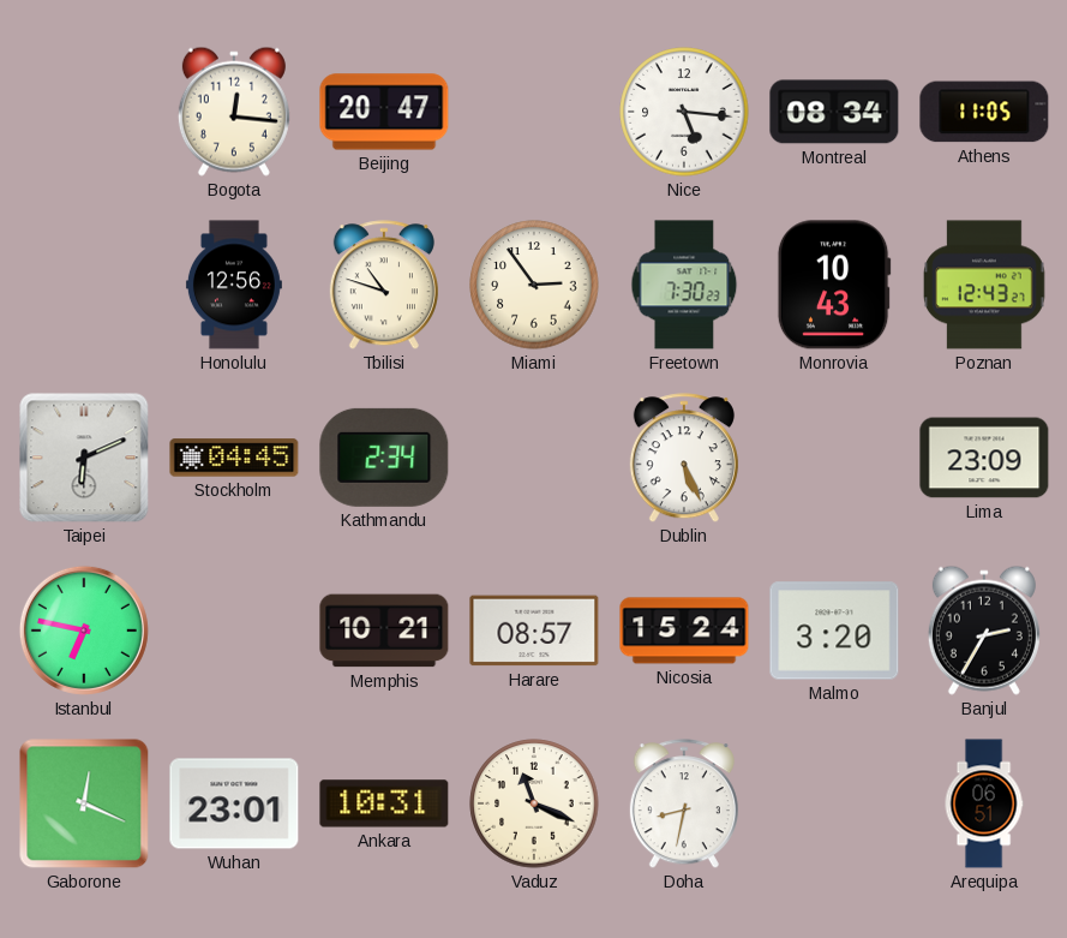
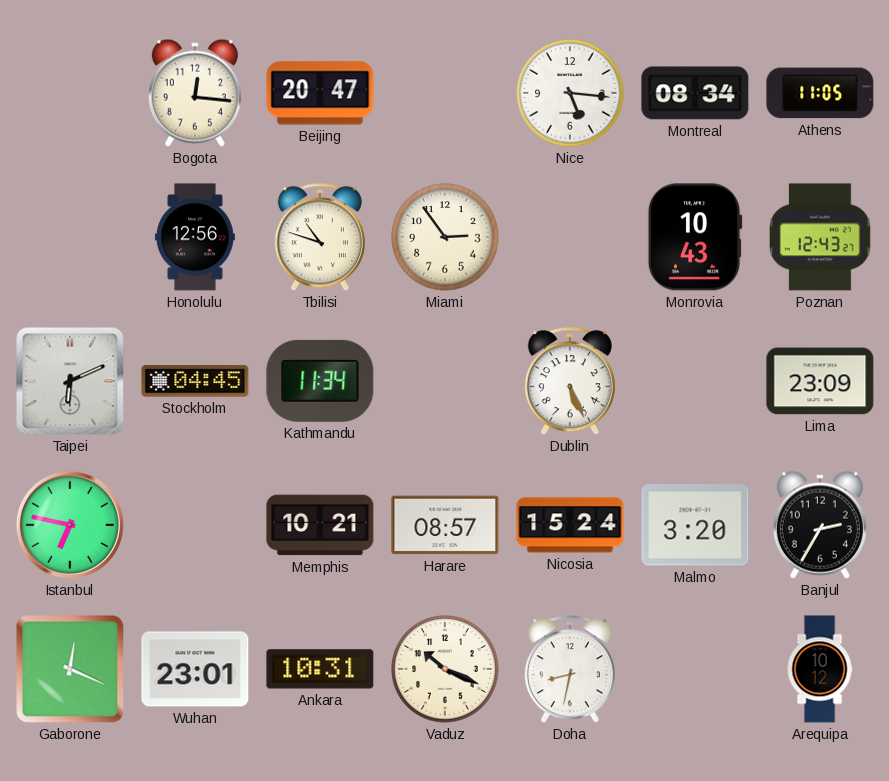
Freetown: 7:30 -> none
Kathmandu: 2:34 -> 11:34
Vaduz: 11:19 -> 10:19
Arequipa: 06:51 -> 10:12
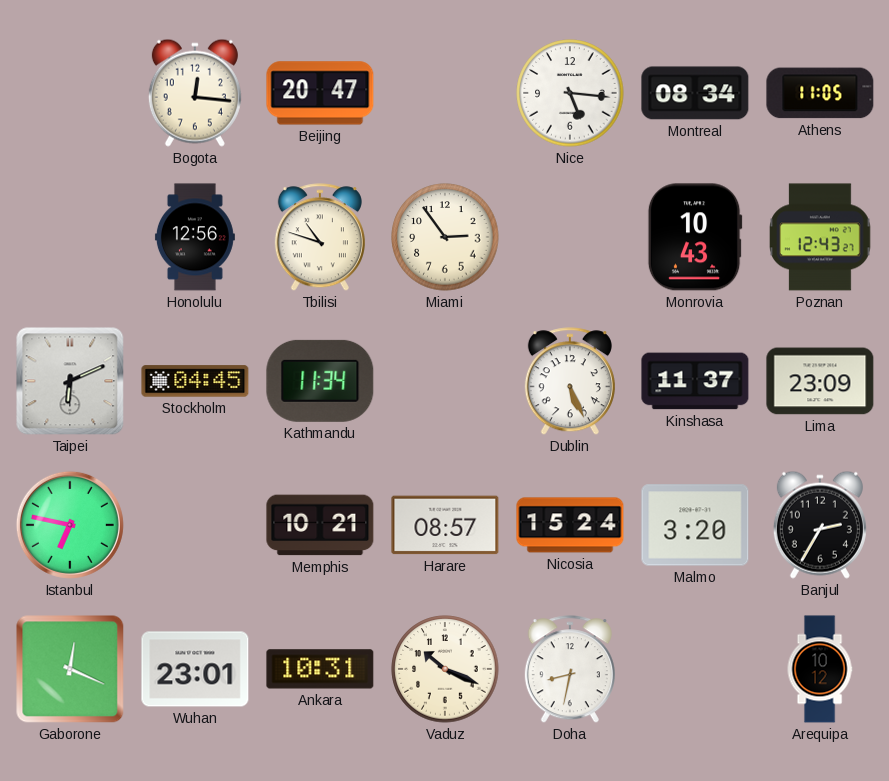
Kinshasa: none -> 11:37
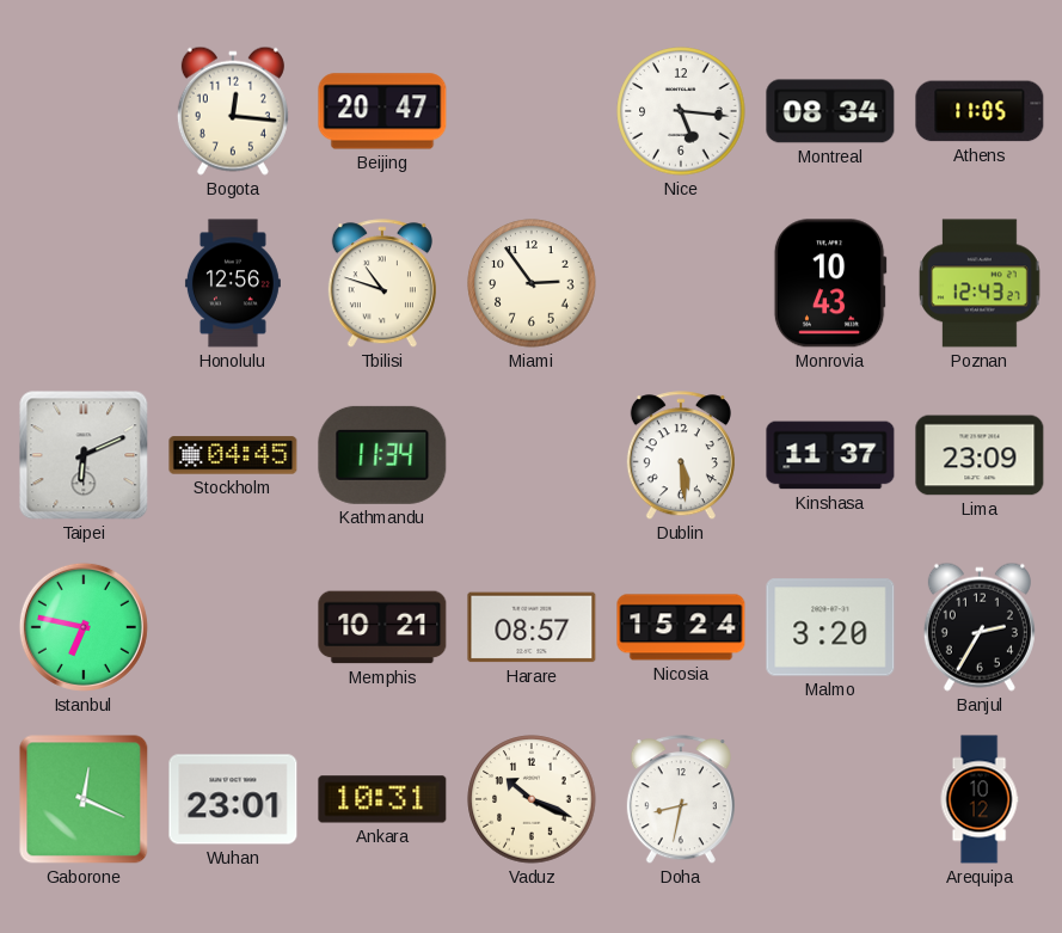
Dublin: 5:26 -> 5:29
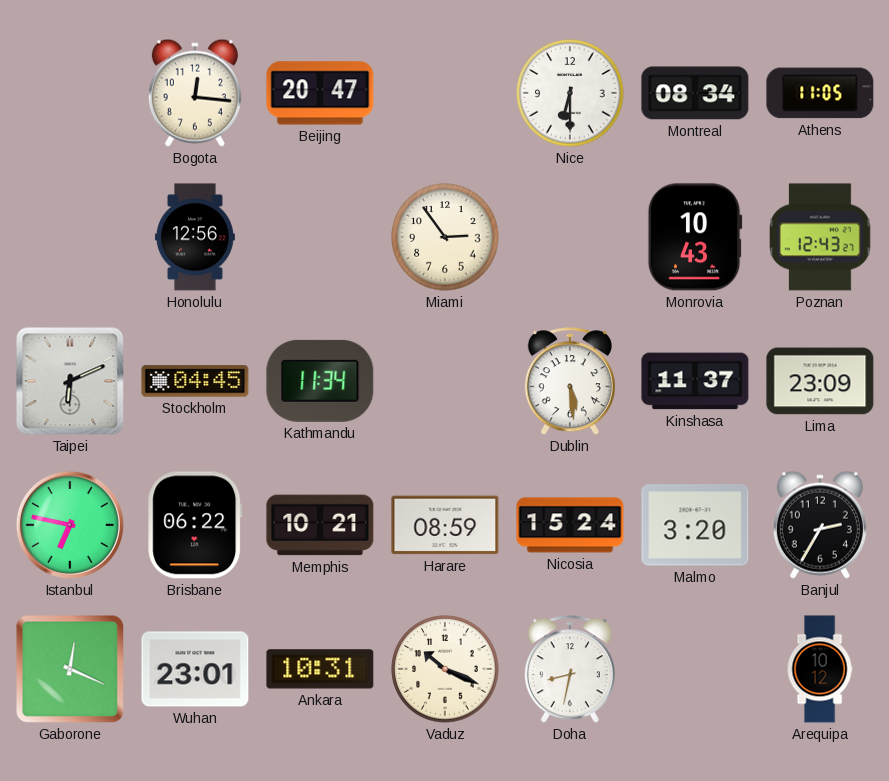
Nice: 5:16 -> 6:30
Tbilisi: 10:48 -> none
Brisbane: none -> 06:22
Harare: 08:57 -> 08:59
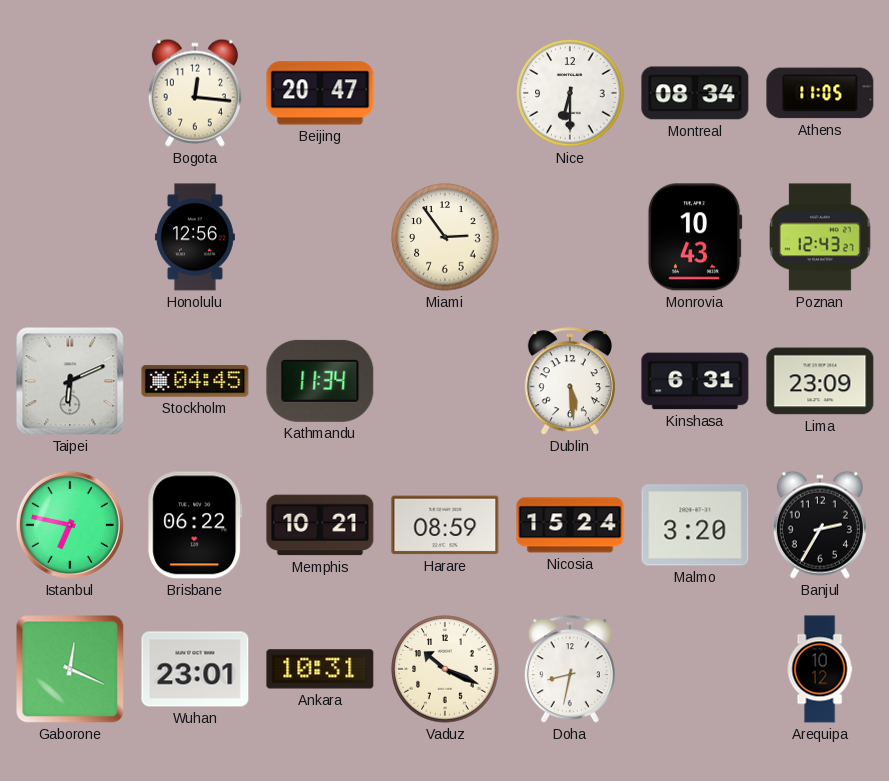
Kinshasa: 11:37 -> 6:31
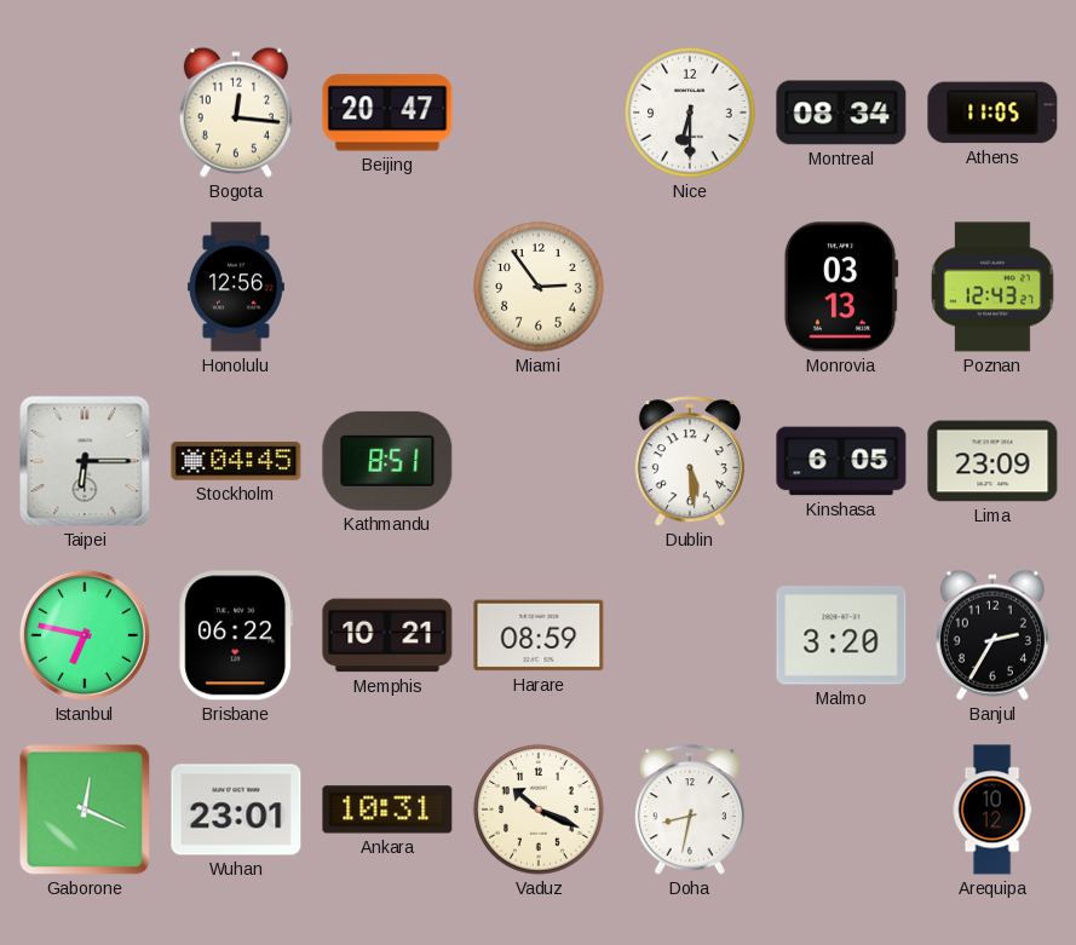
Monrovia: 10:43 -> 03:13
Taipei: 6:11 -> 6:15
Kathmandu: 11:34 -> 8:51
Kinshasa: 6:31 -> 6:05
Nicosia: 15:24 -> none
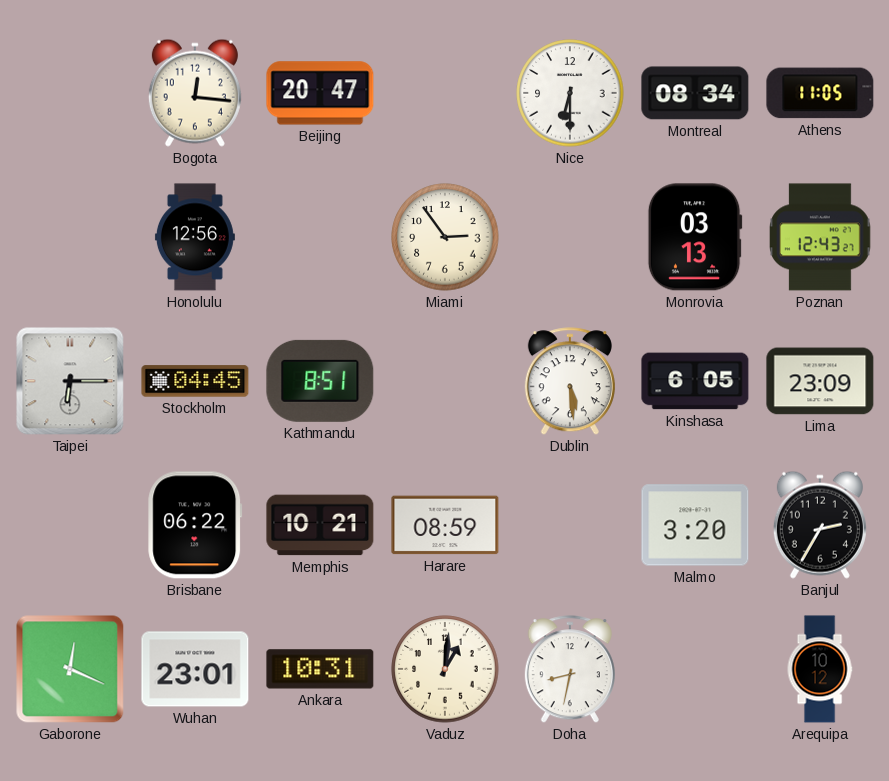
Istanbul: 6:47 -> none
Vaduz: 10:19 -> 1:01
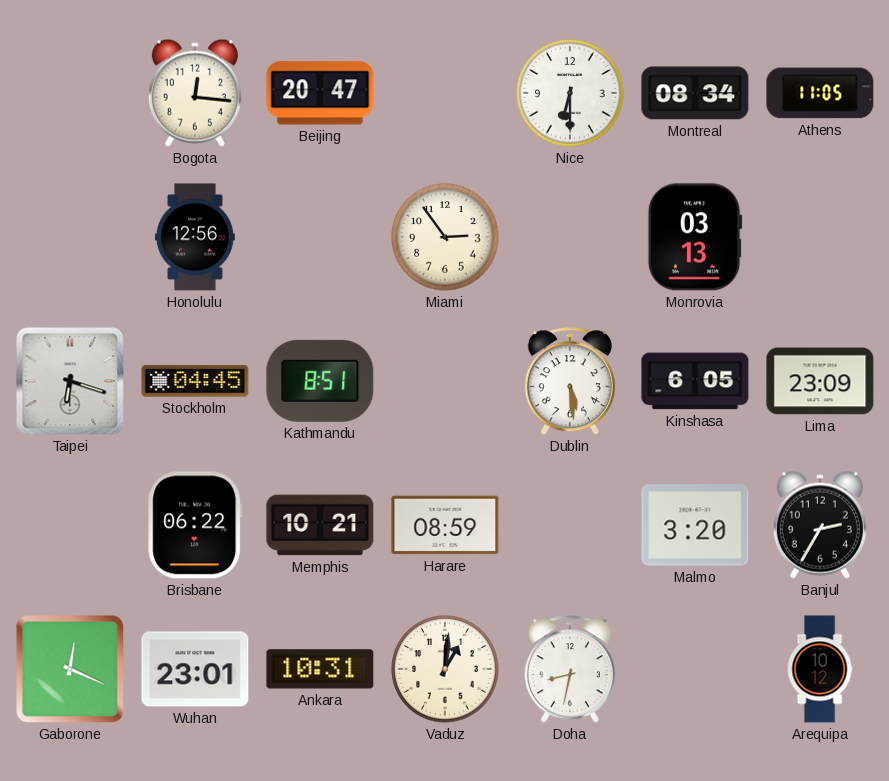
Poznan: 12:43 -> none
Taipei: 6:15 -> 6:18
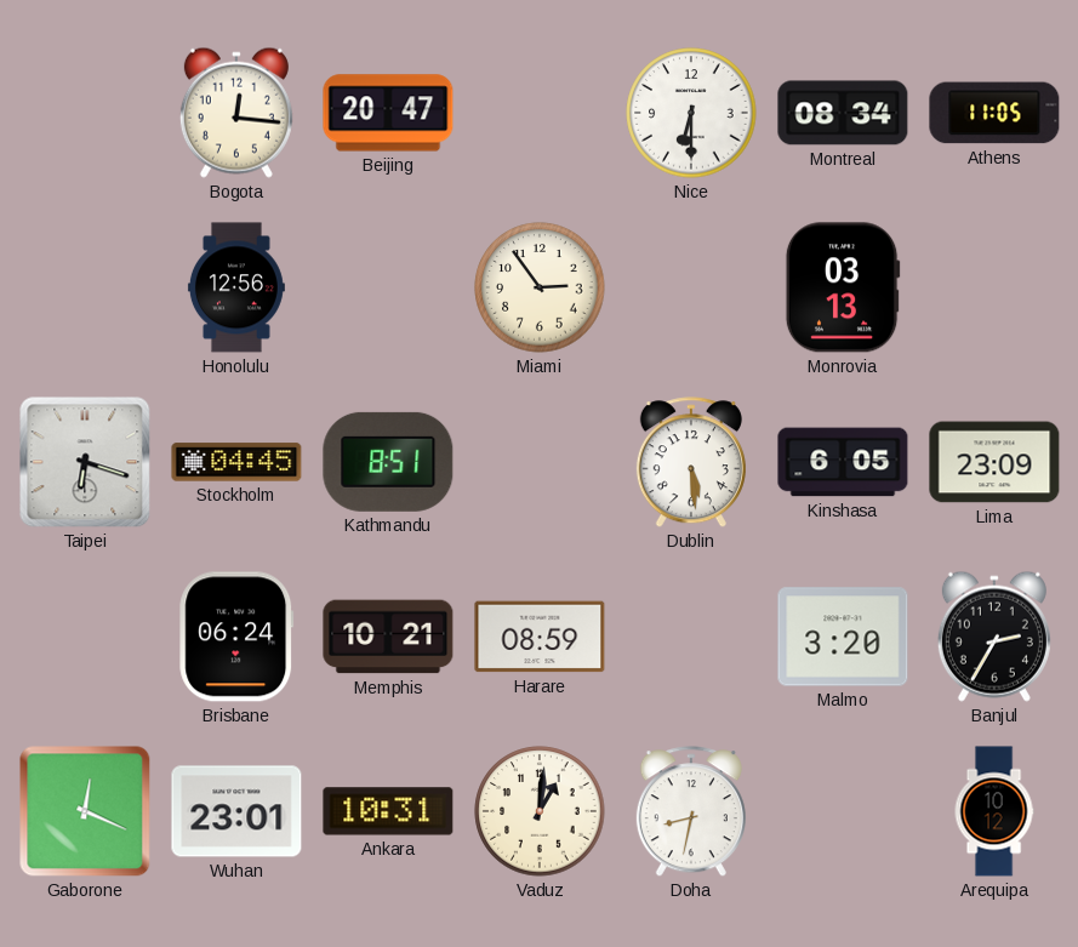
Brisbane: 06:22 -> 06:24
